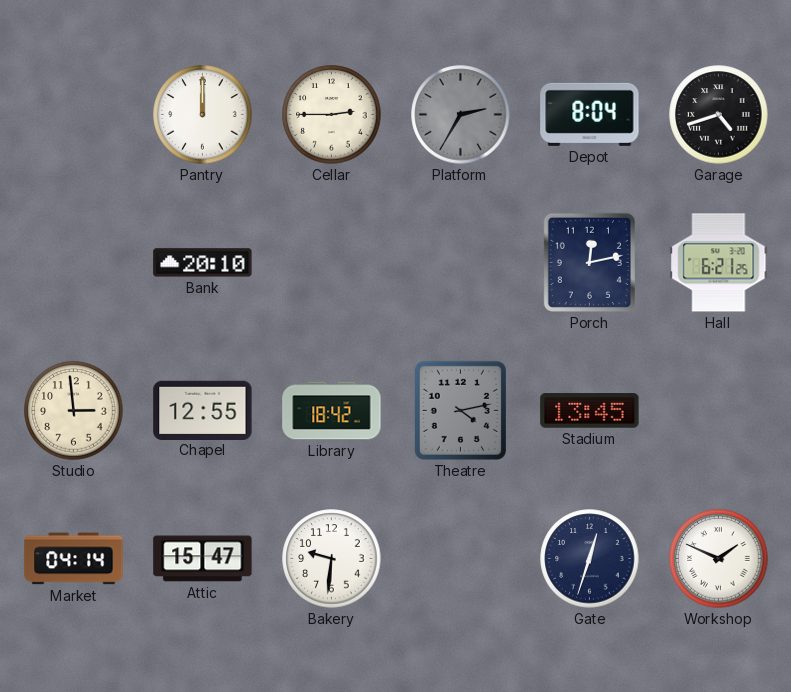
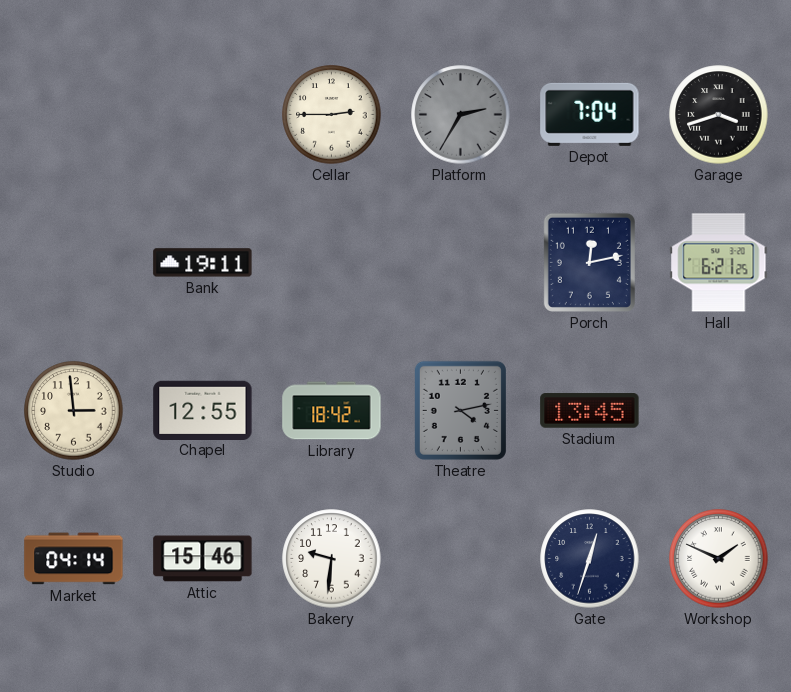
Pantry: 12:00 -> none
Depot: 8:04 -> 7:04
Garage: 4:42 -> 3:42
Bank: 20:10 -> 19:11
Attic: 15:47 -> 15:46
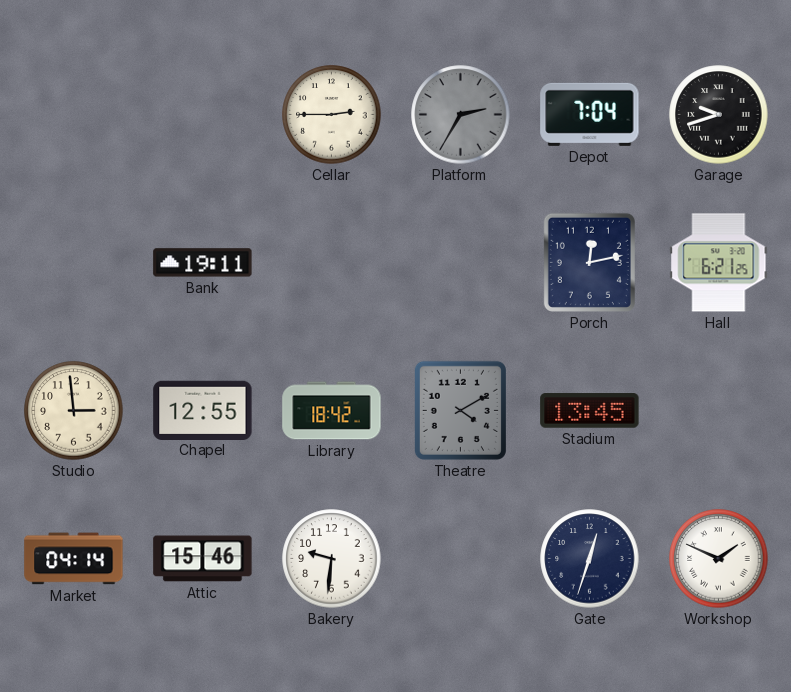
Garage: 3:42 -> 9:42
Theatre: 4:13 -> 4:10
